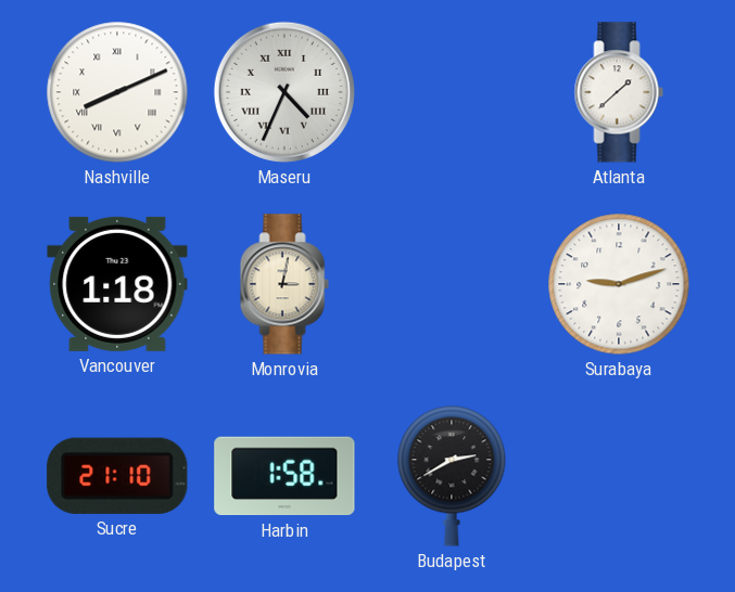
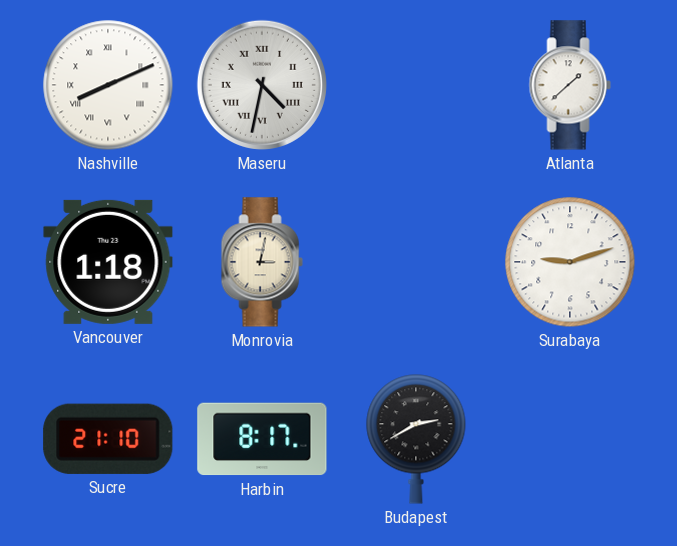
Maseru: 4:34 -> 4:32
Harbin: 1:58 -> 8:17
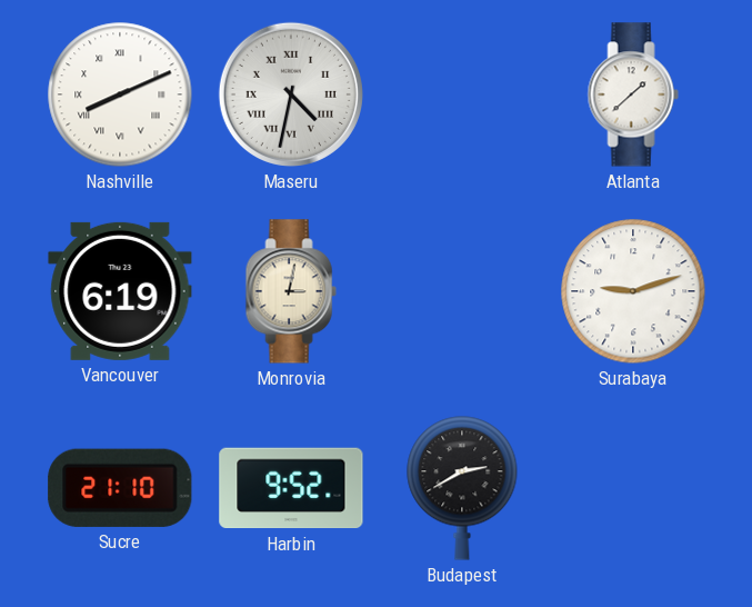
Vancouver: 1:18 -> 6:19
Harbin: 8:17 -> 9:52
